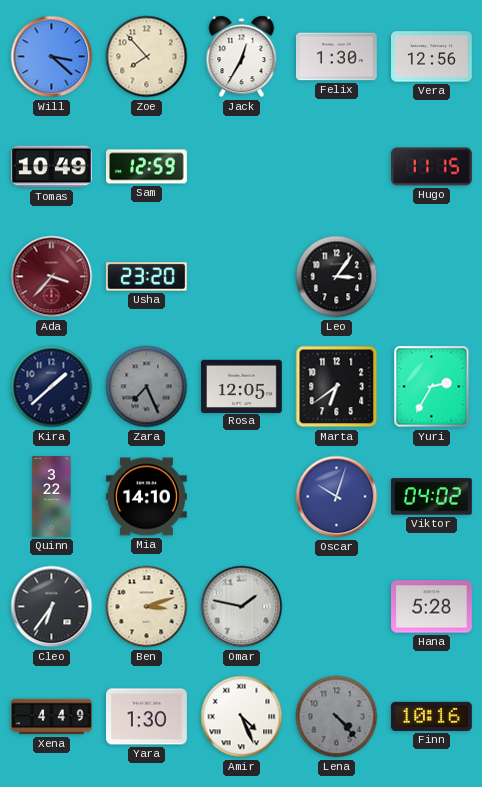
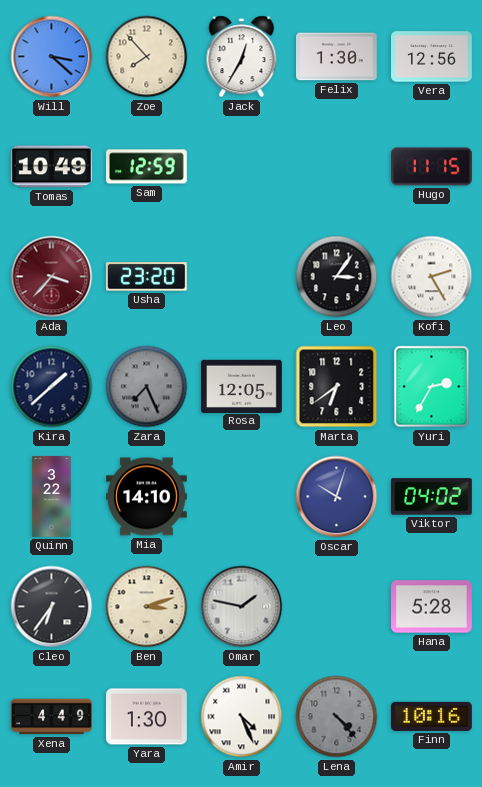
Kofi: none -> 2:25
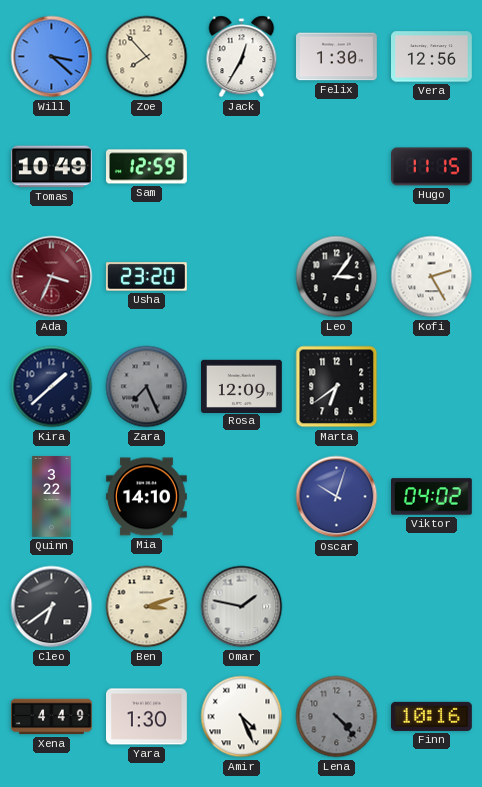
Ada: 3:37 -> 3:34
Rosa: 12:05 -> 12:09
Yuri: 2:35 -> none
Cleo: 6:36 -> 6:39
Hana: 5:28 -> none
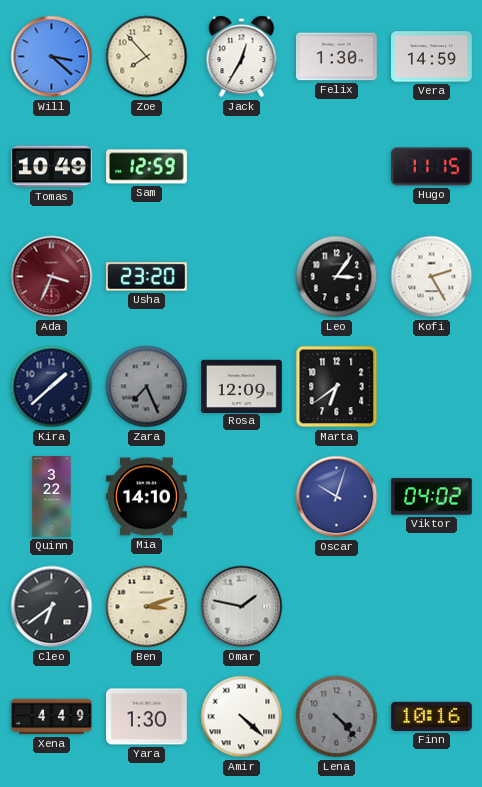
Vera: 12:56 -> 14:59
Amir: 4:26 -> 4:22
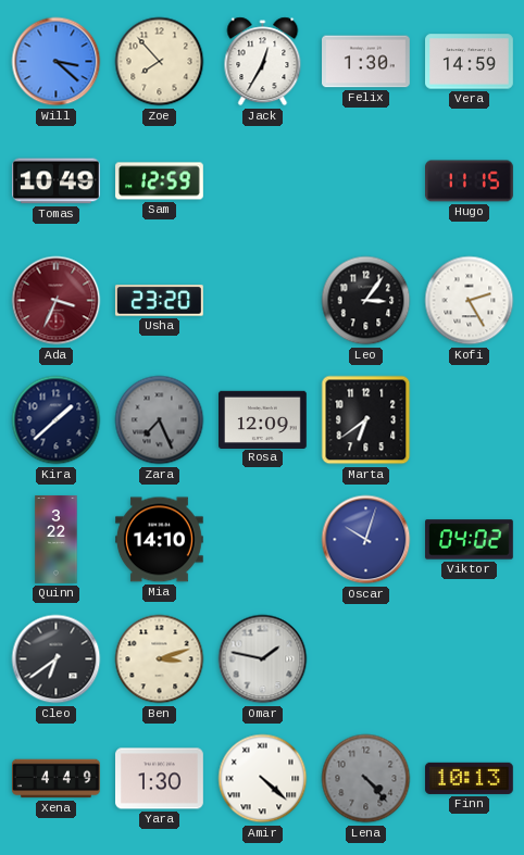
Finn: 10:16 -> 10:13
